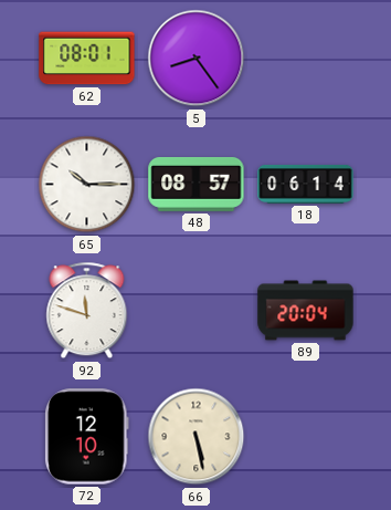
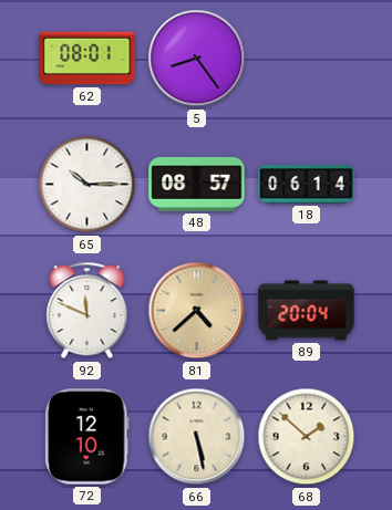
92: 11:48 -> 11:49
81: none -> 4:38
68: none -> 1:52
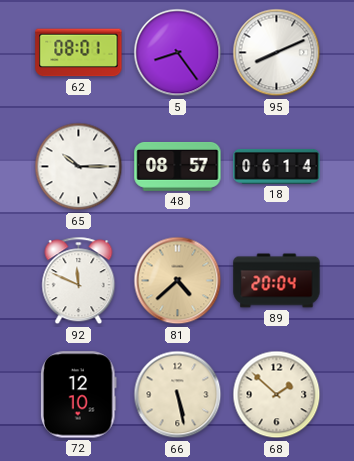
95: none -> 8:11
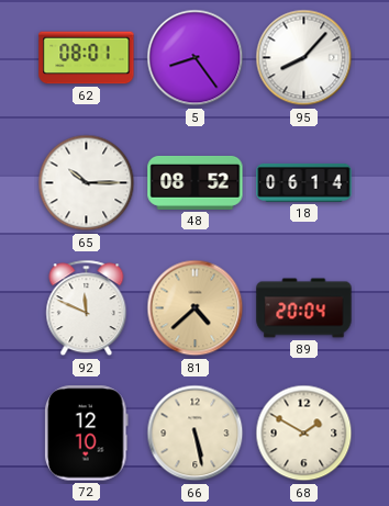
95: 8:11 -> 8:07
48: 08:57 -> 08:52
68: 1:52 -> 1:50
